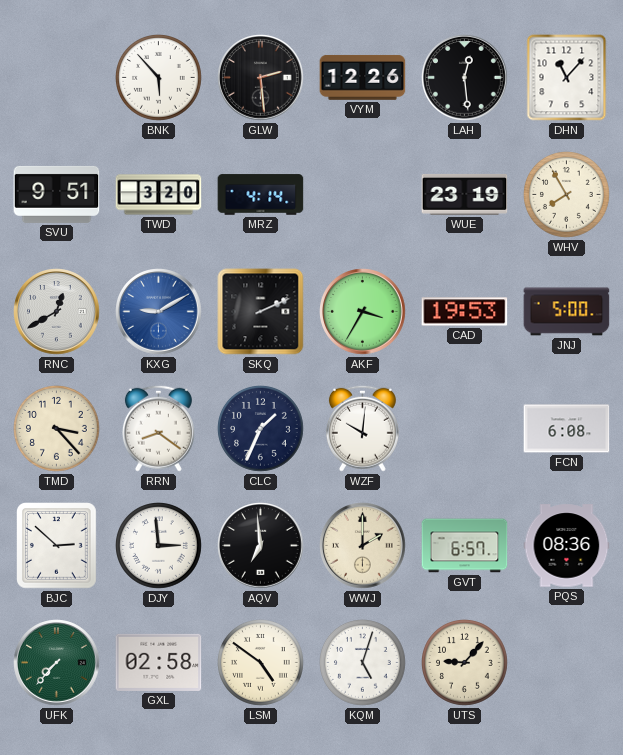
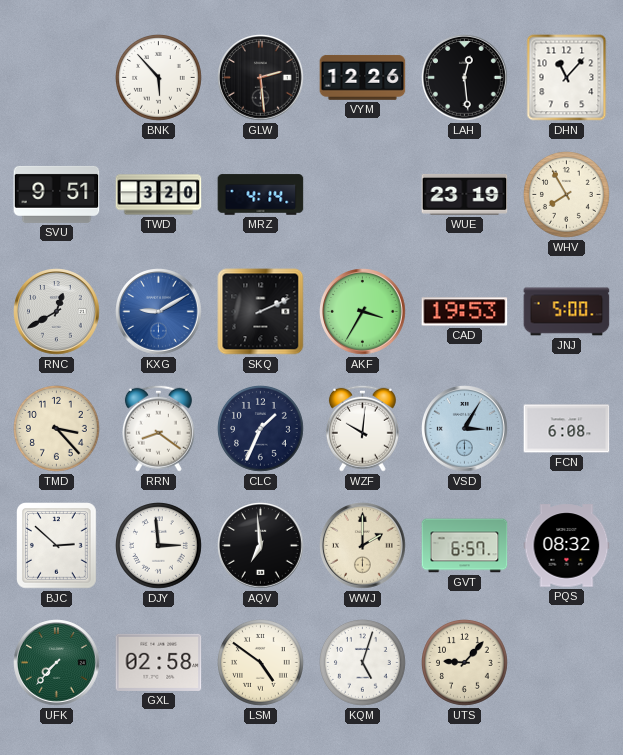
VSD: none -> 3:05
PQS: 08:36 -> 08:32
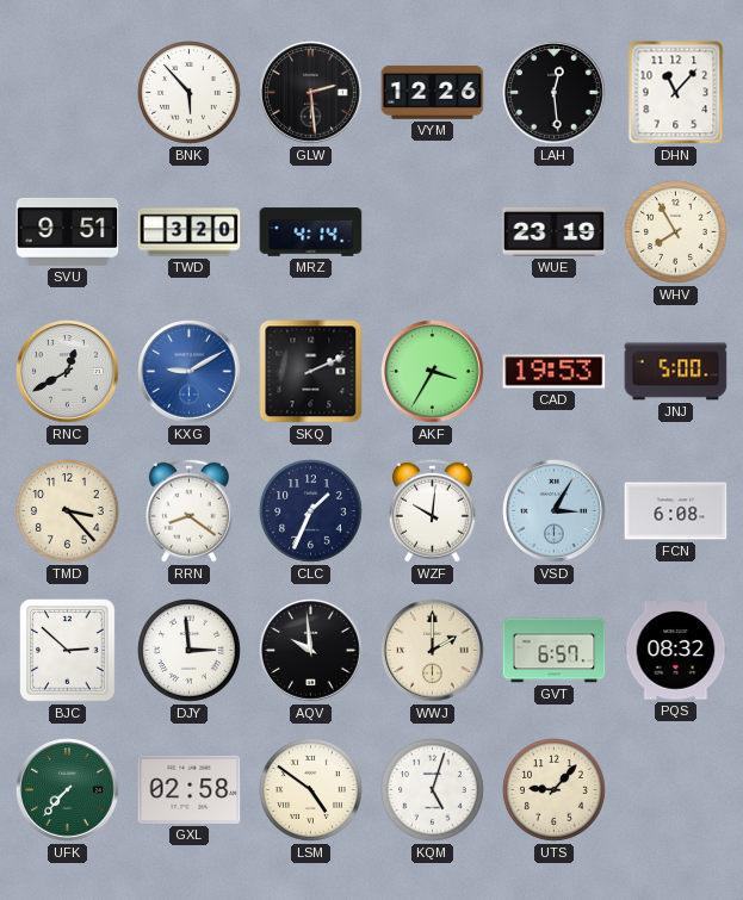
AQV: 6:59 -> 9:59
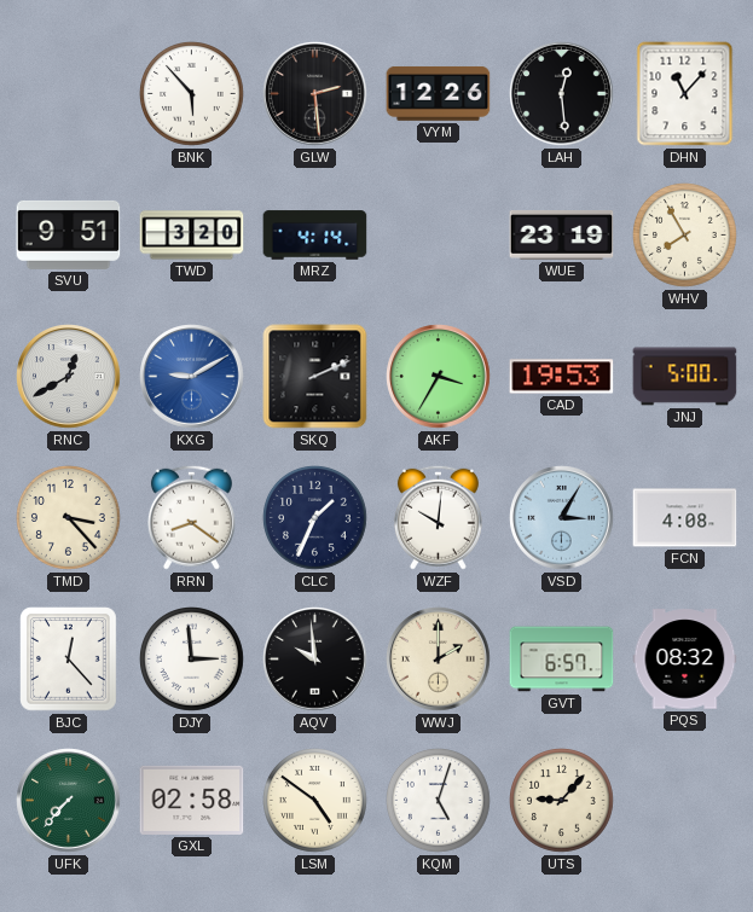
FCN: 6:08 -> 4:08
BJC: 2:52 -> 12:23
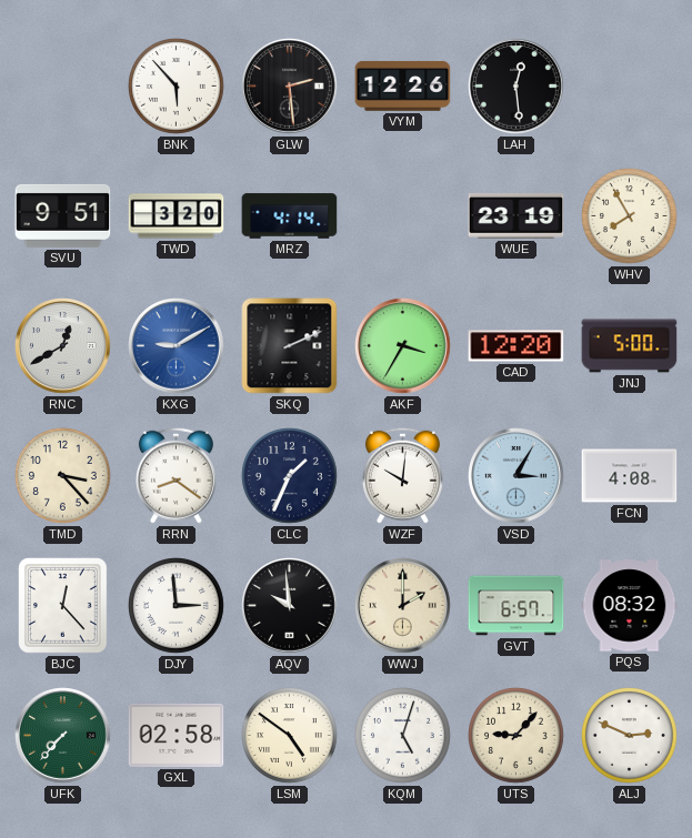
DHN: 11:07 -> none
CAD: 19:53 -> 12:20
ALJ: none -> 2:49
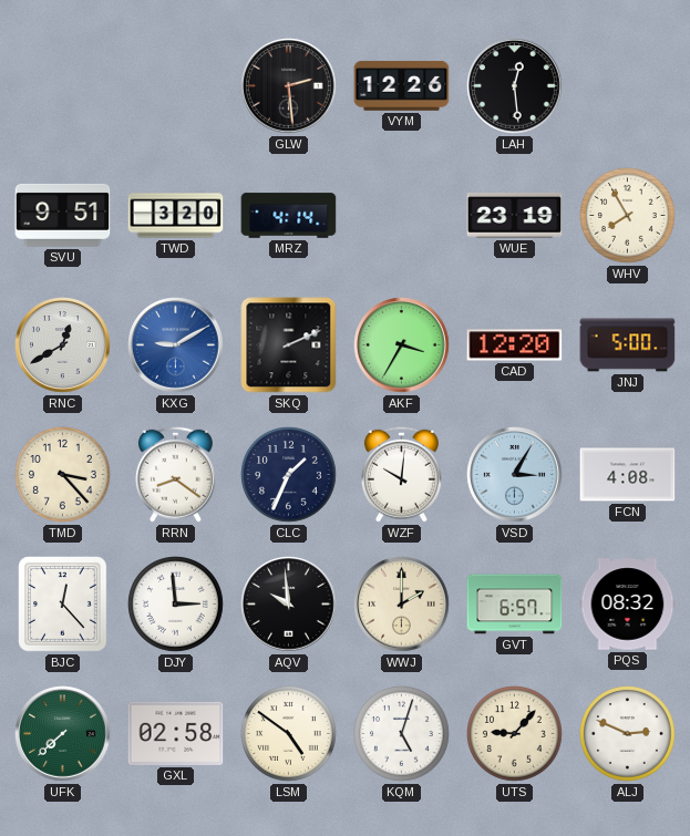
BNK: 5:53 -> none
UFK: 7:37 -> 7:38
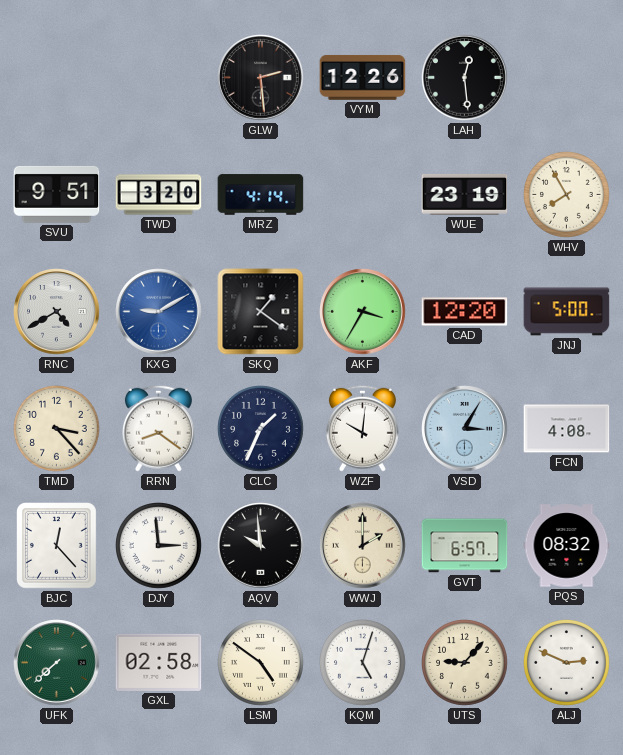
RNC: 12:40 -> 4:40
SKQ: 2:11 -> 1:21
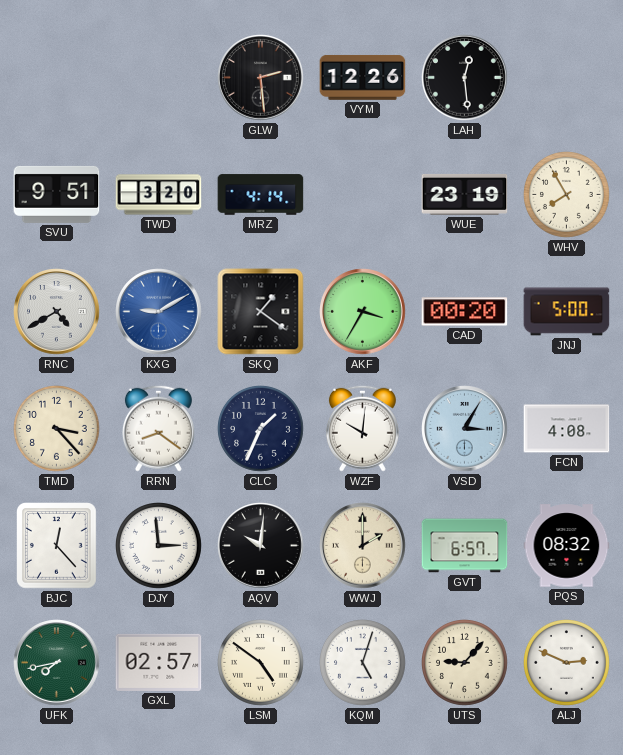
CAD: 12:20 -> 00:20
AQV: 9:59 -> 10:01
UFK: 7:38 -> 7:43
GXL: 02:58 -> 02:57
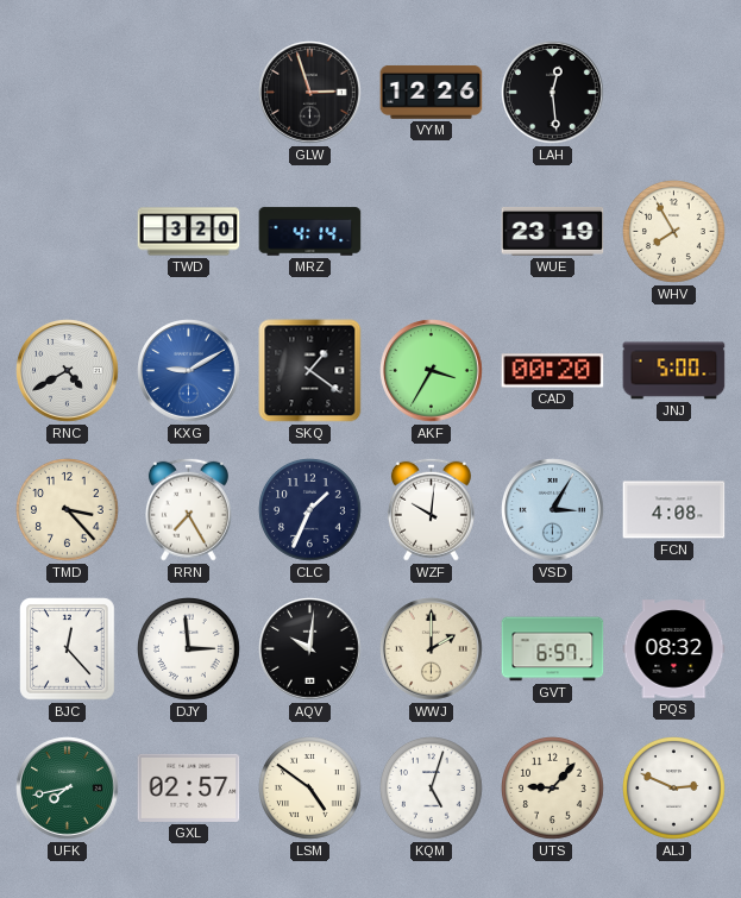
GLW: 2:29 -> 2:57
SVU: 9:51 -> none
RRN: 8:21 -> 7:25
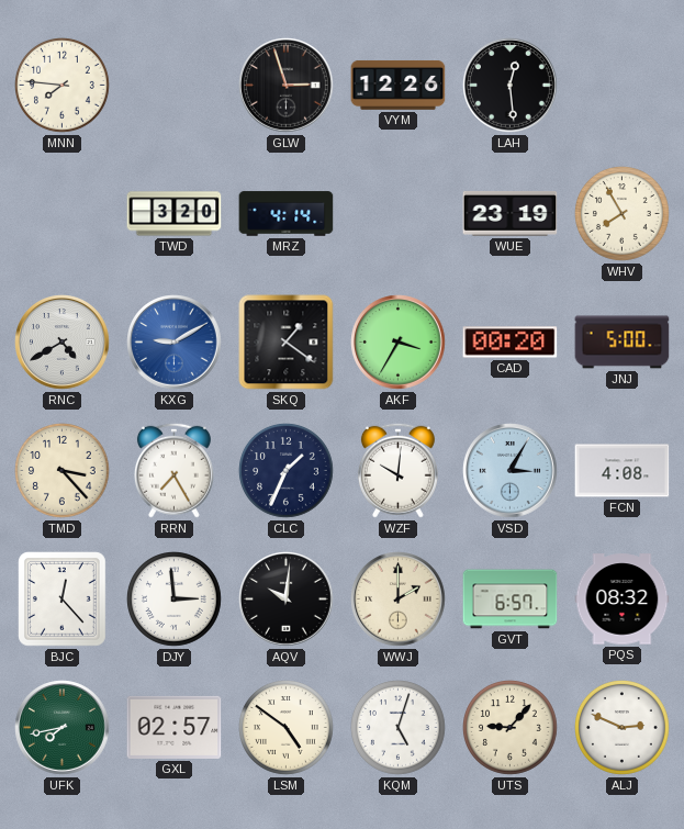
MNN: none -> 7:46
